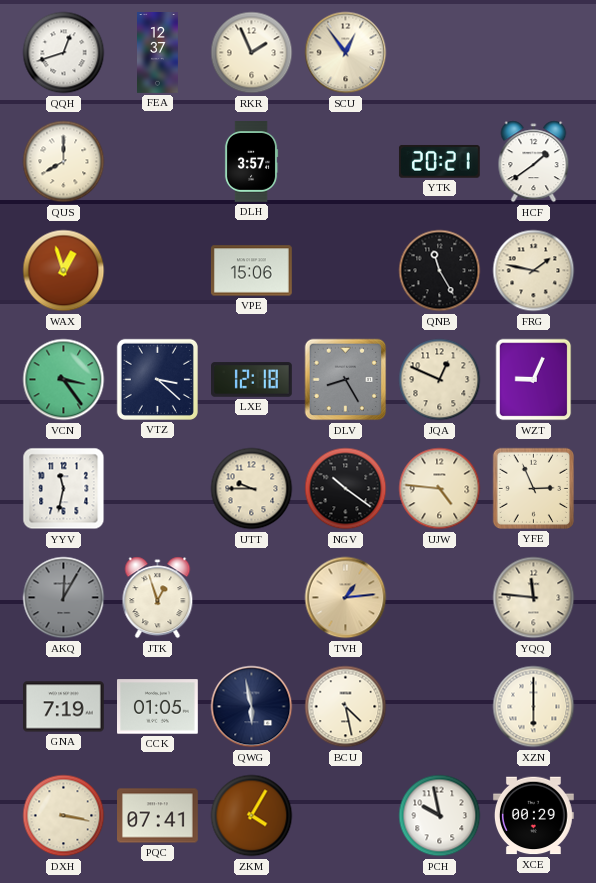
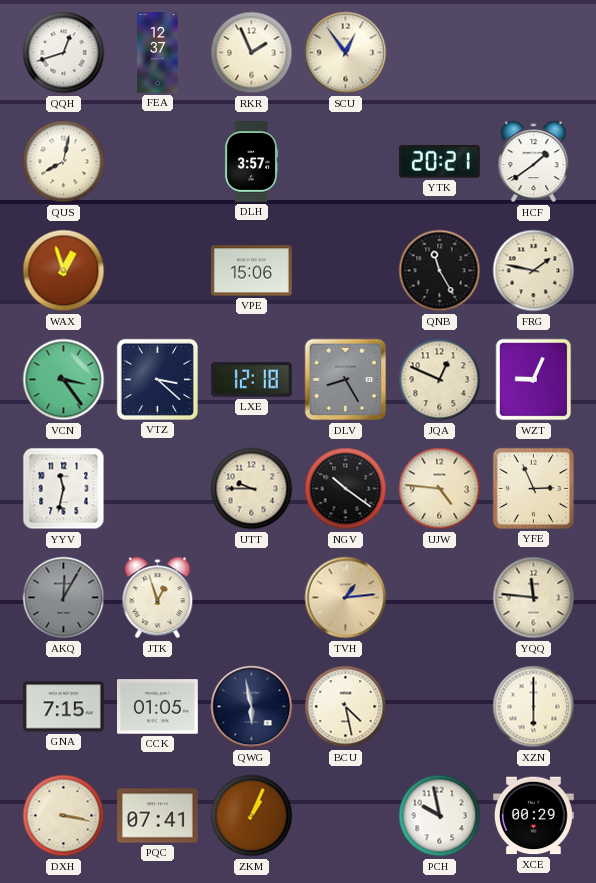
QUS: 8:00 -> 8:02
GNA: 7:19 -> 7:15
ZKM: 4:05 -> 1:04
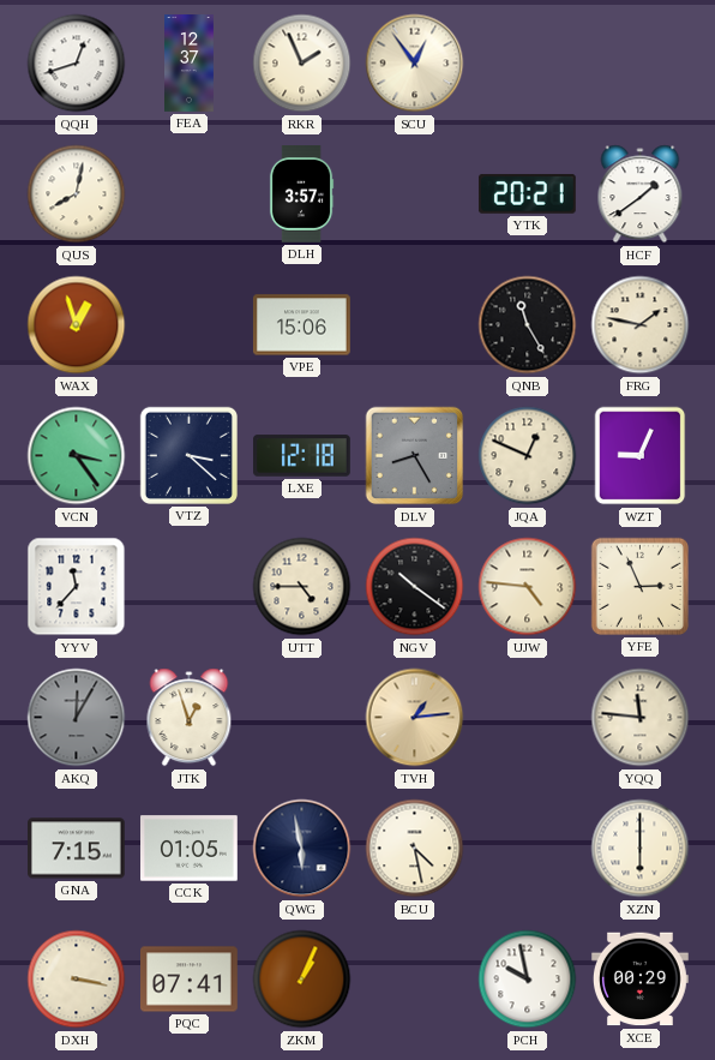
YYV: 11:32 -> 11:37
UTT: 9:45 -> 4:45
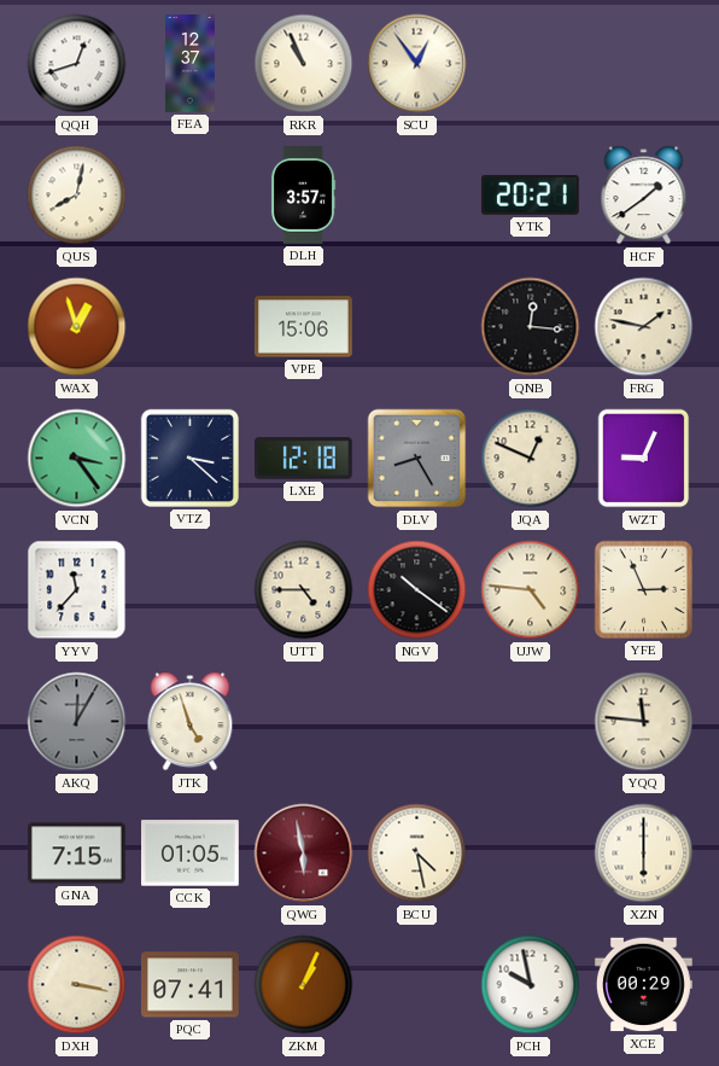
RKR: 1:56 -> 10:56
QNB: 11:25 -> 12:16
JTK: 12:57 -> 4:57
TVH: 1:14 -> none
QWG dial: navy -> burgundy
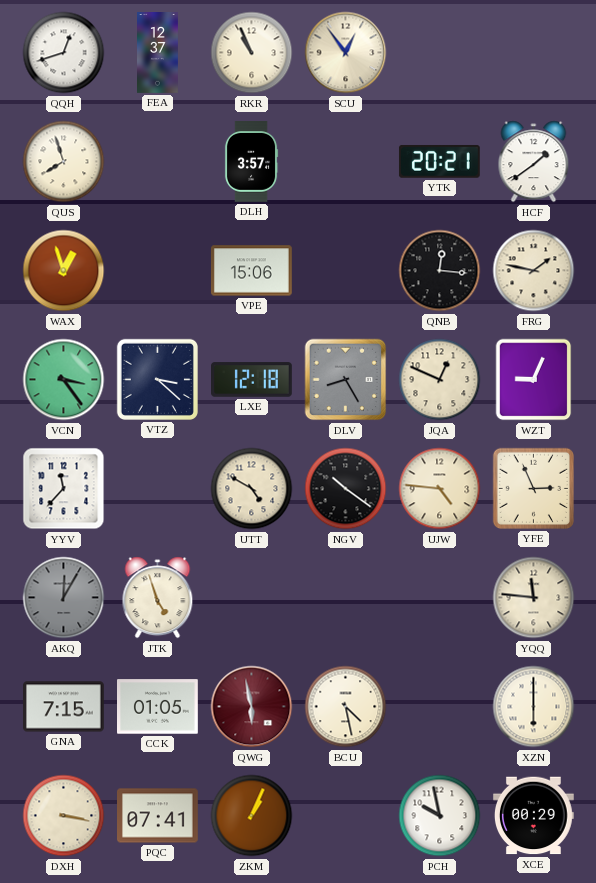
QUS: 8:02 -> 7:57
UTT: 4:45 -> 4:50
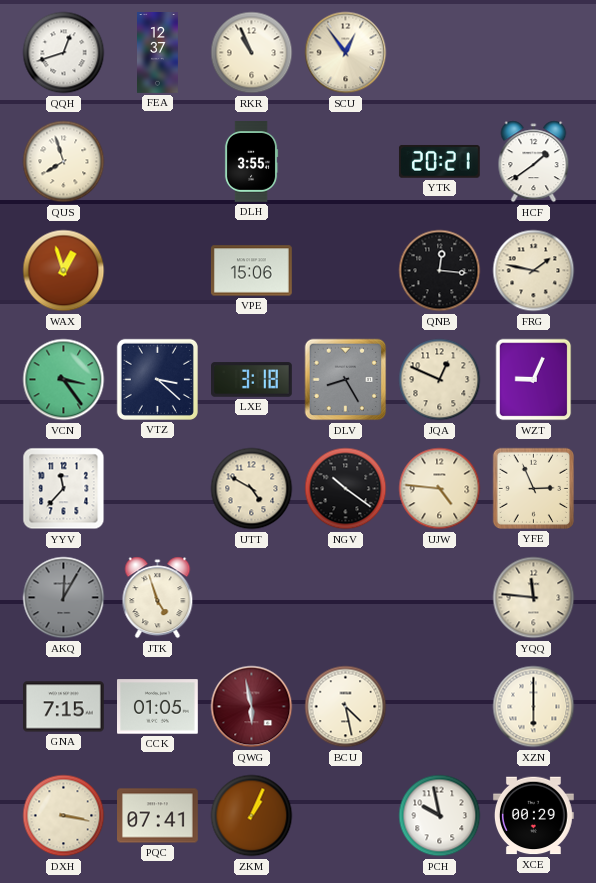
DLH: 3:57 -> 3:55
LXE: 12:18 -> 3:18
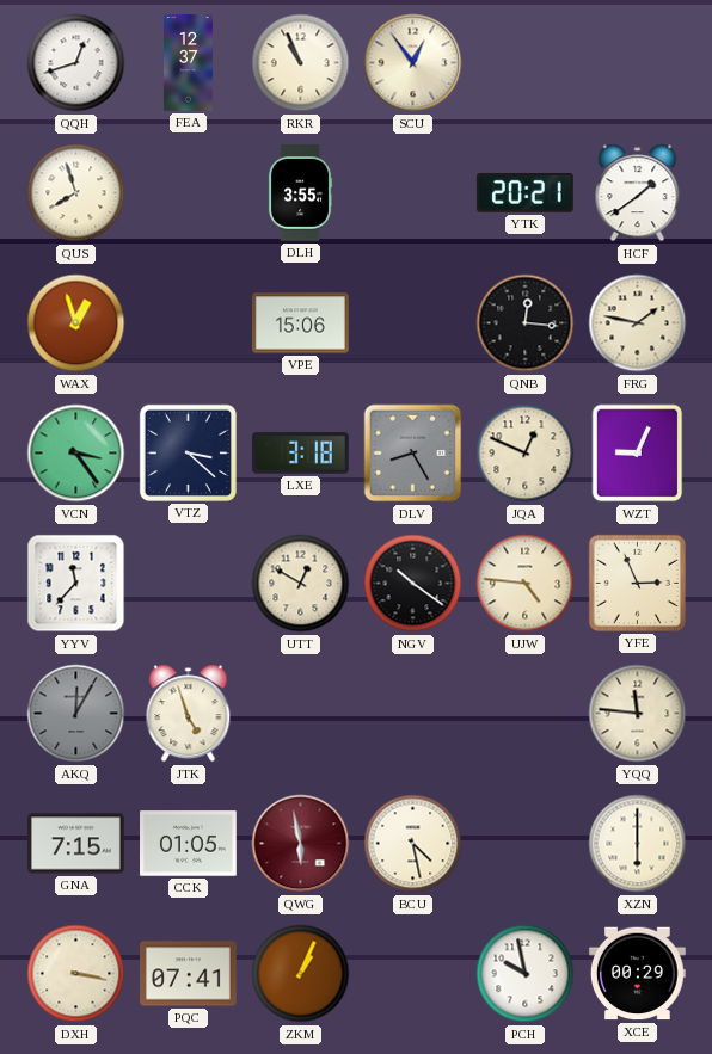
UTT: 4:50 -> 12:50
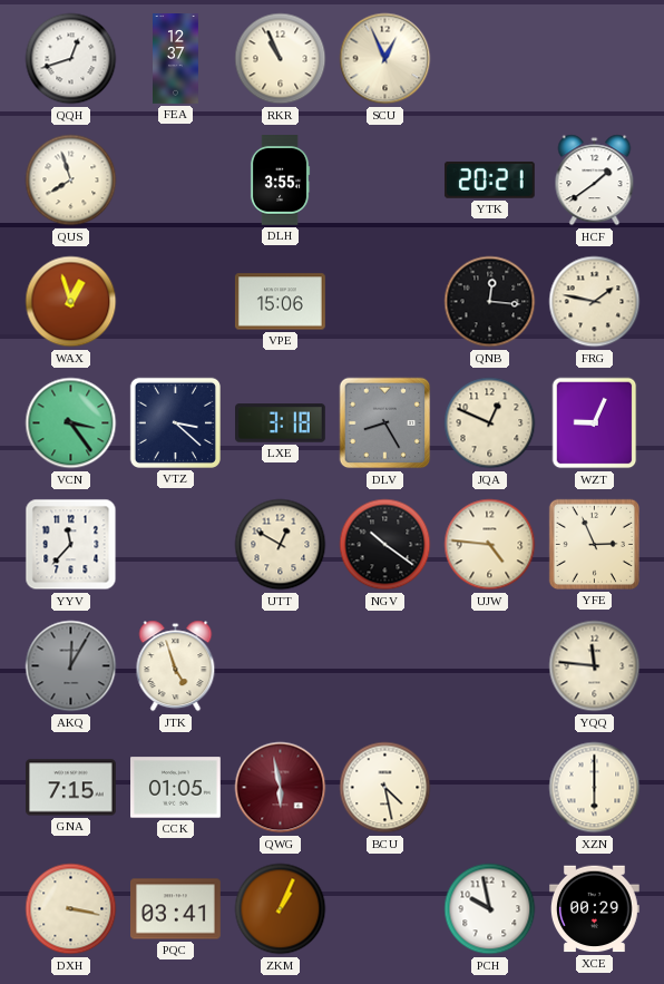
SCU: 12:54 -> 12:56
PQC: 07:41 -> 03:41
